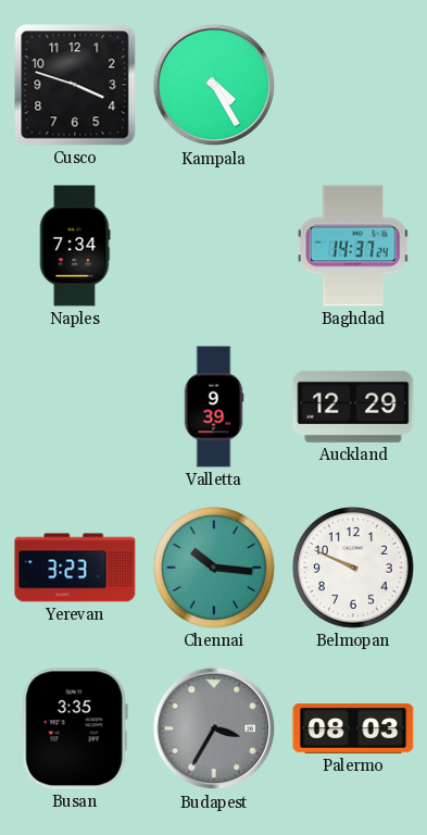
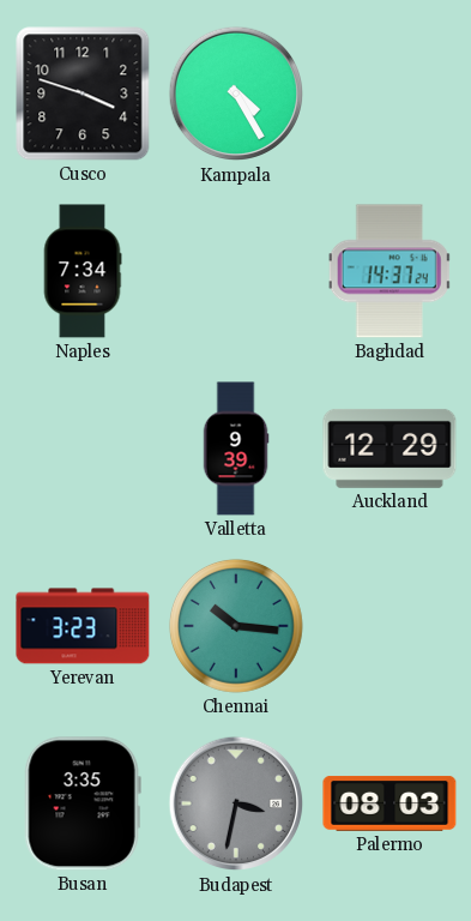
Belmopan: 9:49 -> none
Budapest: 3:35 -> 3:32
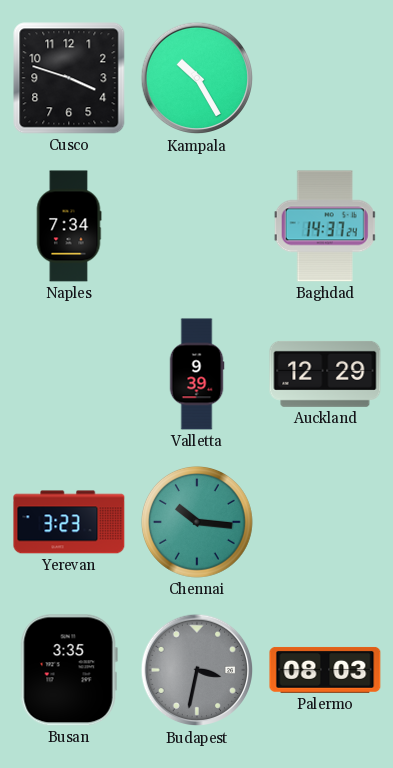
Kampala: 4:25 -> 10:25
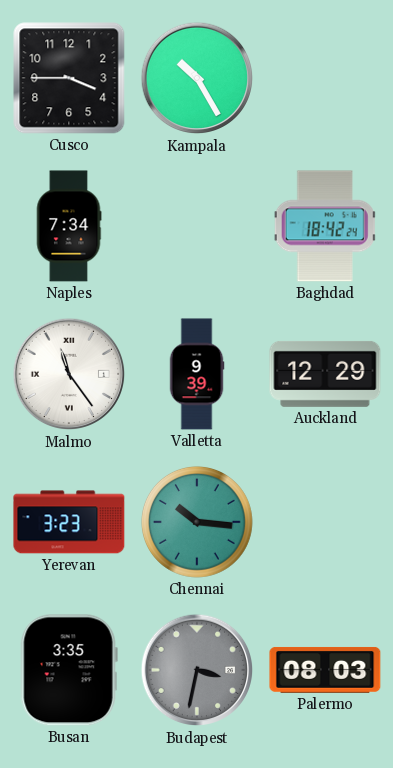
Cusco: 3:48 -> 3:45
Baghdad: 14:37 -> 18:42
Malmo: none -> 11:24
